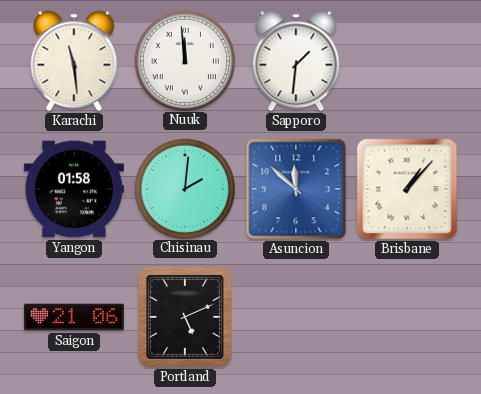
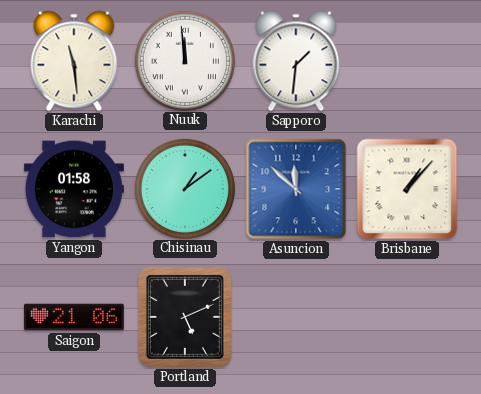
Chisinau: 2:01 -> 1:09
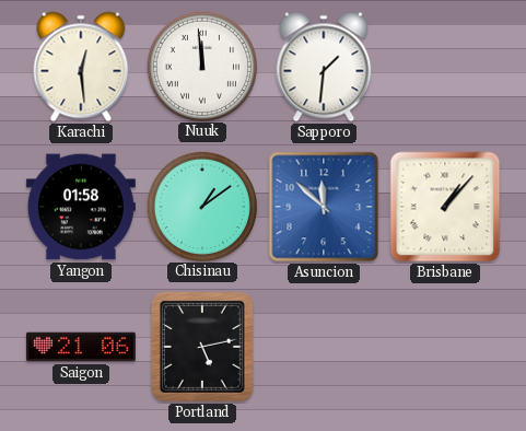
Karachi: 11:29 -> 12:29
Portland: 5:11 -> 5:13
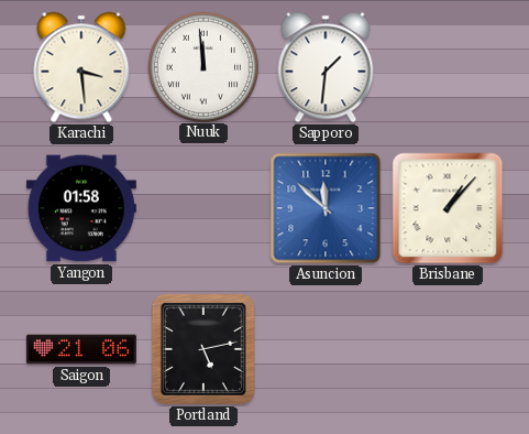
Karachi: 12:29 -> 3:29
Chisinau: 1:09 -> none
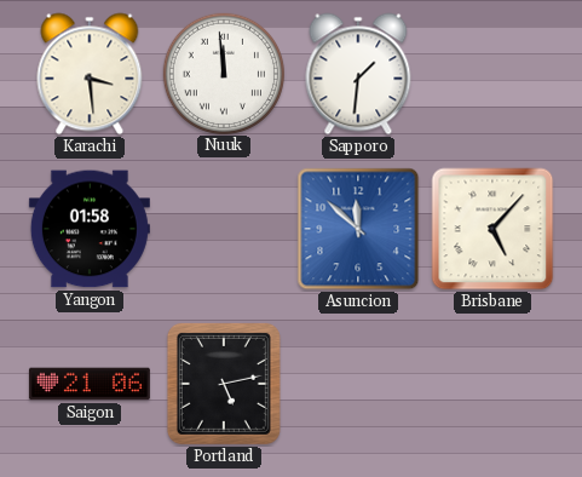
Brisbane: 1:07 -> 5:07
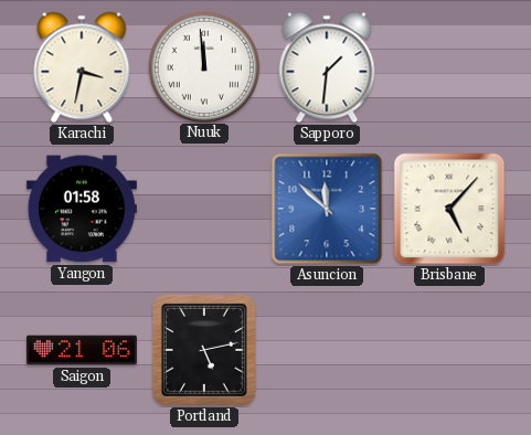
Karachi: 3:29 -> 3:32
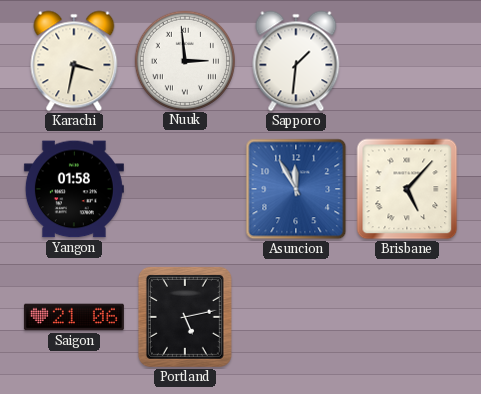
Nuuk: 11:59 -> 2:59
Asuncion: 11:52 -> 11:55
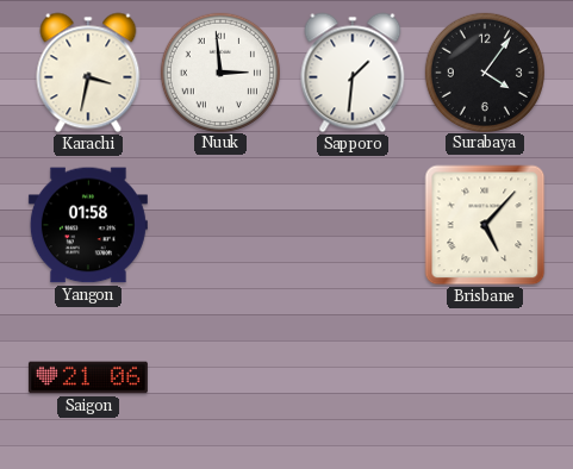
Surabaya: none -> 4:06
Asuncion: 11:55 -> none
Portland: 5:13 -> none
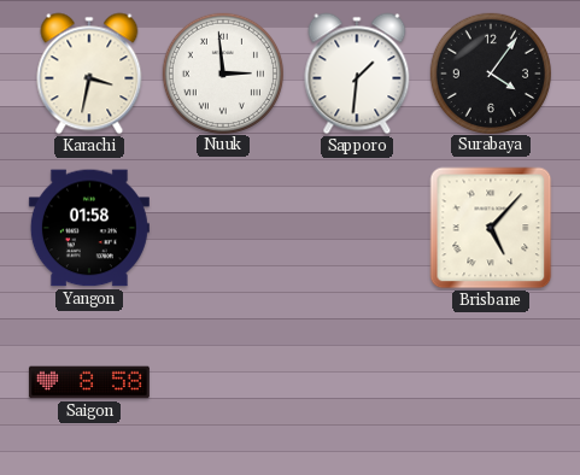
Saigon: 21:06 -> 8:58
